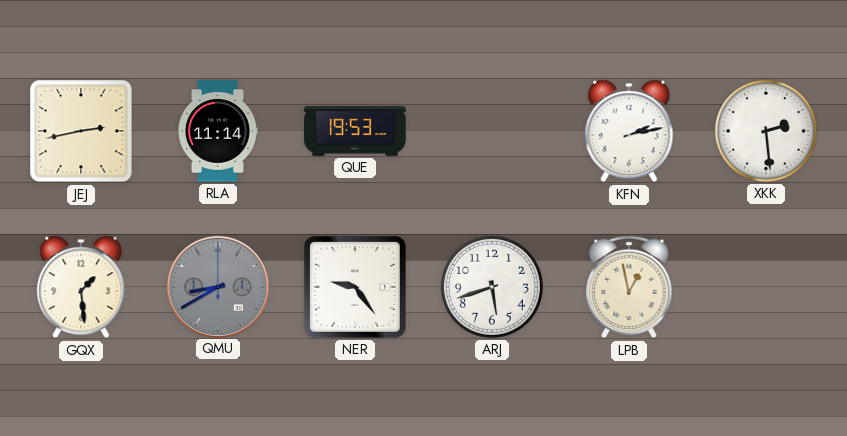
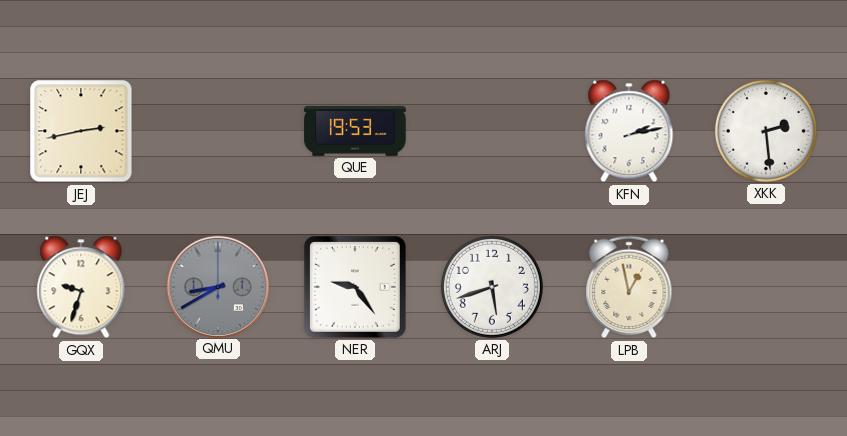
RLA: 11:14 -> none
GQX: 1:29 -> 9:33
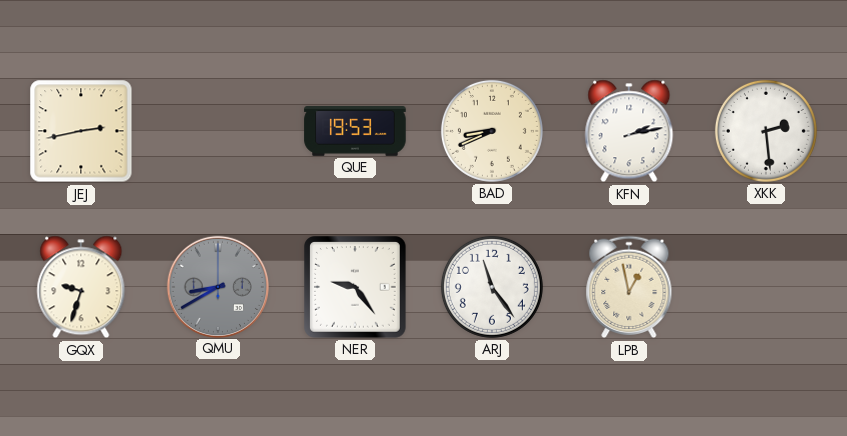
BAD: none -> 8:41
ARJ: 5:42 -> 11:24
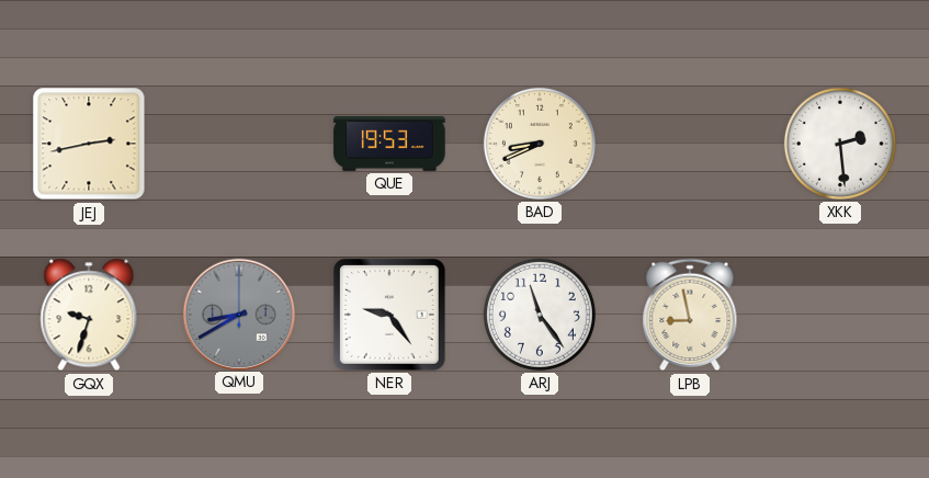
KFN: 2:13 -> none
LPB: 12:58 -> 8:58
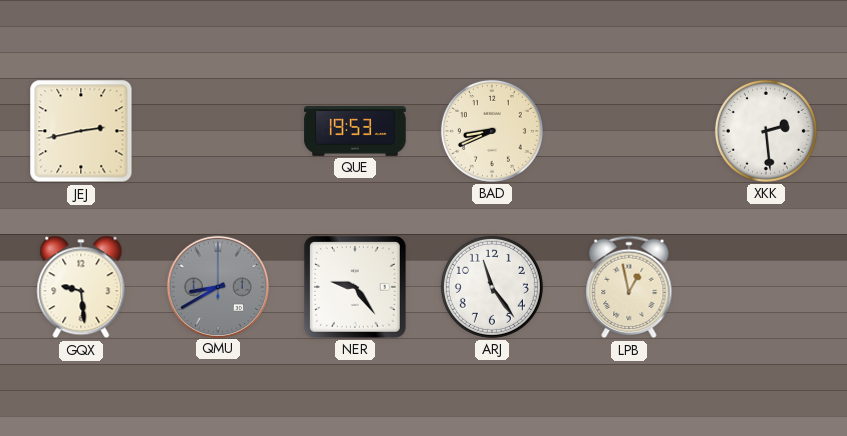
GQX: 9:33 -> 9:29
LPB: 8:58 -> 12:58
